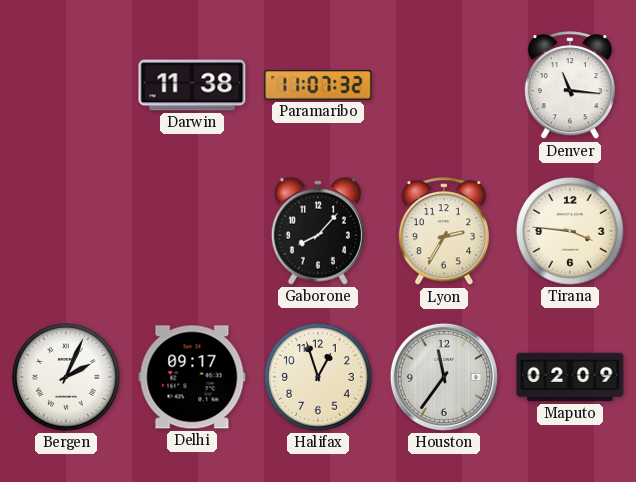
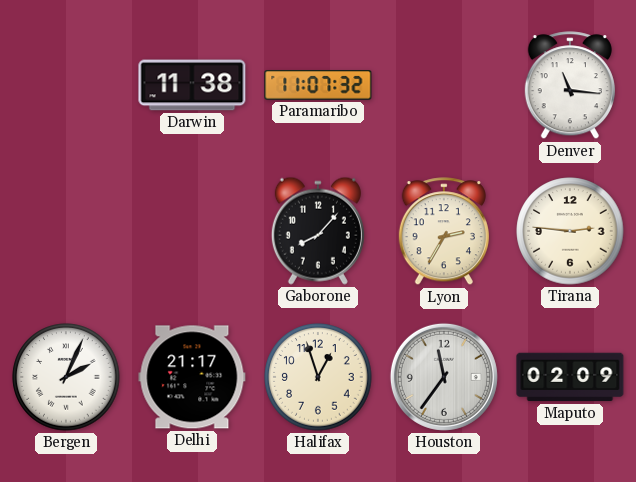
Tirana: 3:46 -> 2:46
Delhi: 09:17 -> 21:17
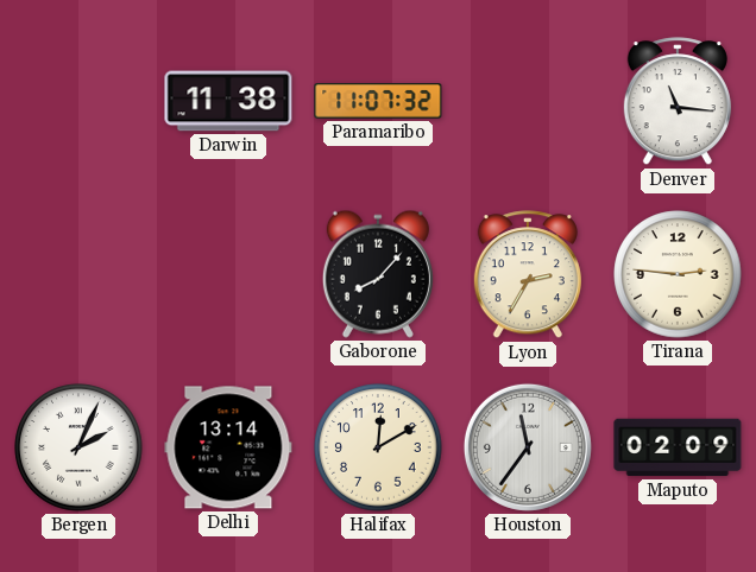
Delhi: 21:17 -> 13:14
Halifax: 12:57 -> 12:10
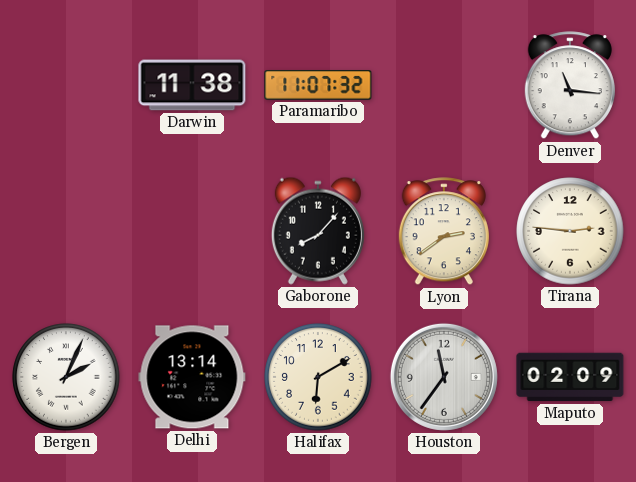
Lyon: 2:35 -> 2:39
Halifax: 12:10 -> 6:10
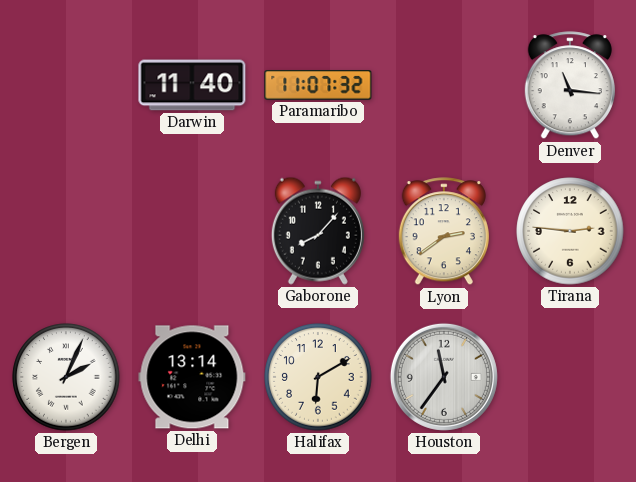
Darwin: 11:38 -> 11:40
Maputo: 02:09 -> none
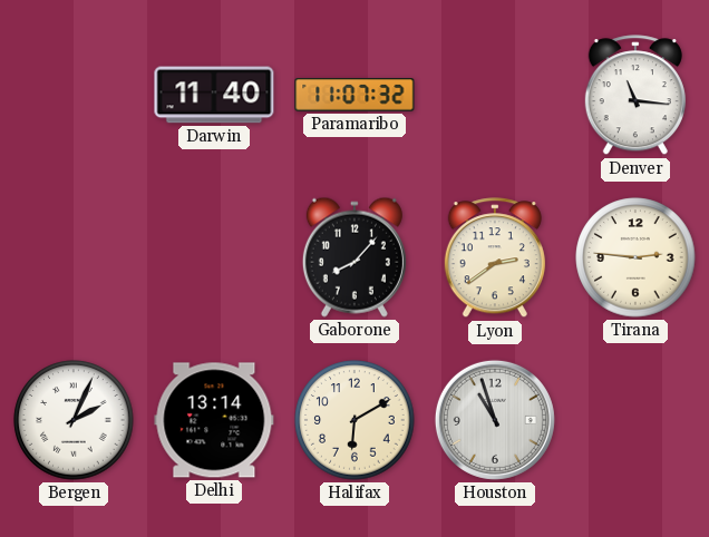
Houston: 11:36 -> 10:57
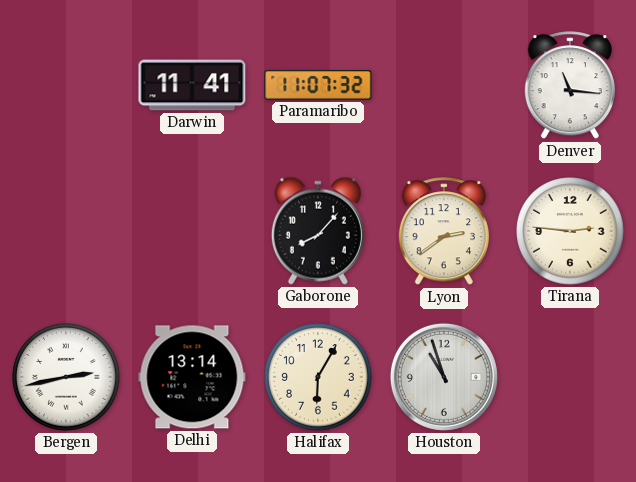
Darwin: 11:40 -> 11:41
Bergen: 2:04 -> 2:43
Halifax: 6:10 -> 6:05
